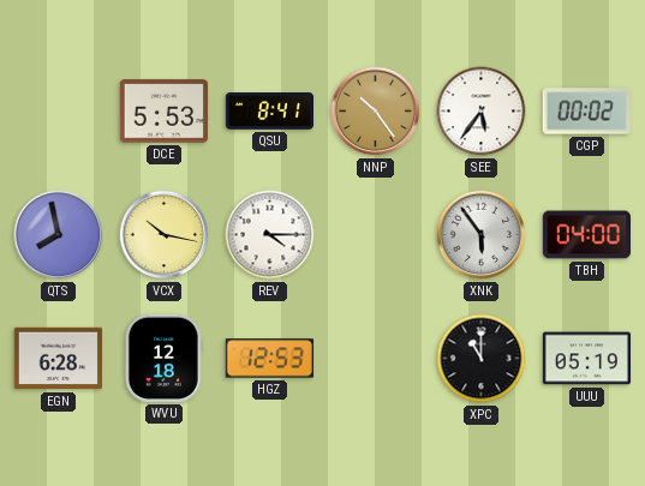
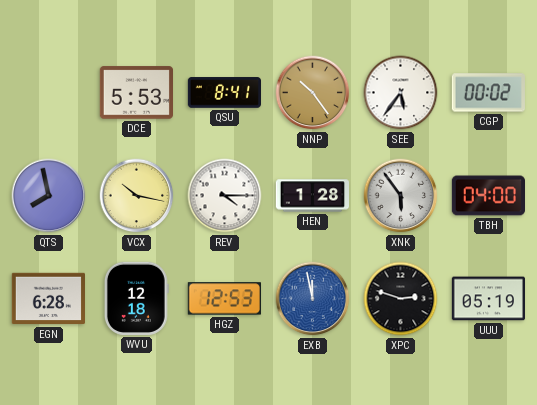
HEN: none -> 1:28
EXB: none -> 11:58
XPC: 11:00 -> 2:48
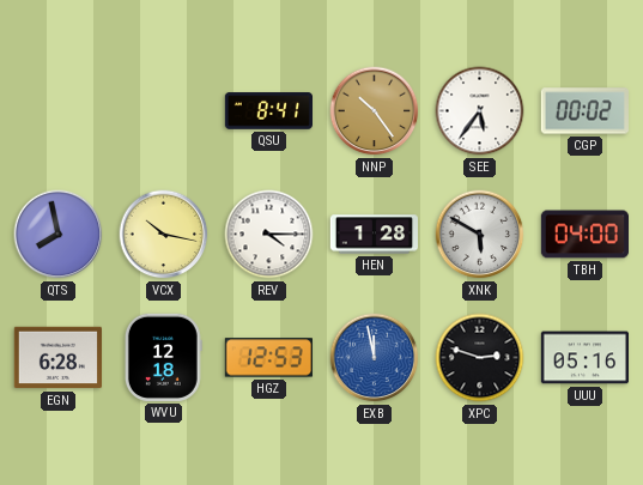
DCE: 5:53 -> none
XNK: 5:54 -> 5:50
UUU: 05:19 -> 05:16
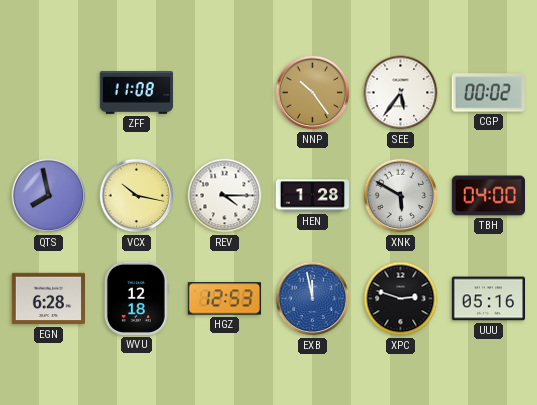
ZFF: none -> 11:08
QSU: 8:41 -> none
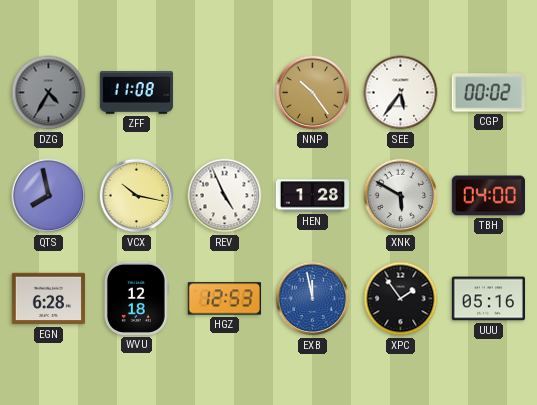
DZG: none -> 4:35
REV: 4:15 -> 4:56
XPC: 2:48 -> 1:54
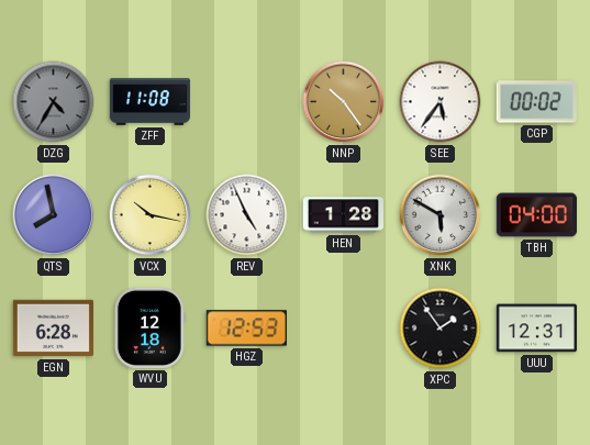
EXB: 11:58 -> none
UUU: 05:16 -> 12:31
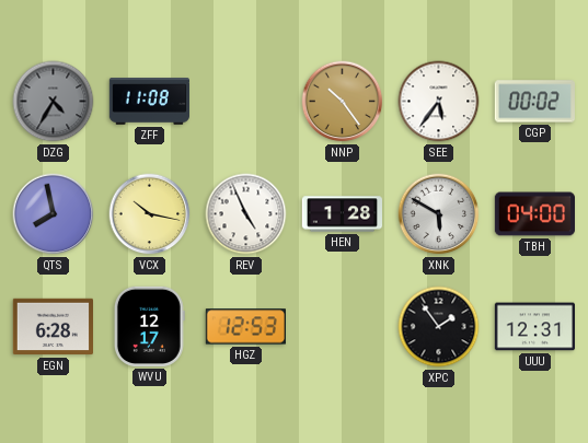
WVU: 12:18 -> 12:17
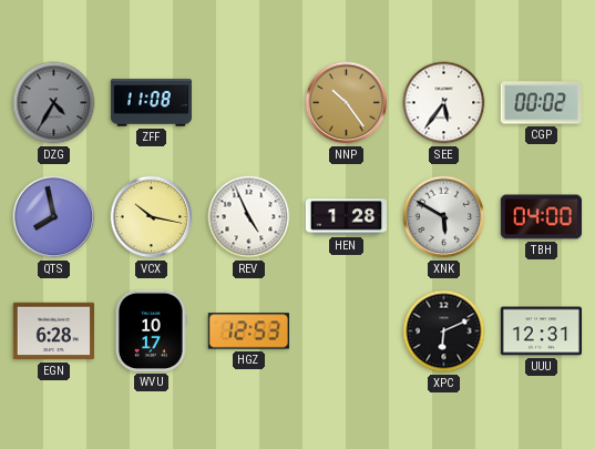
WVU: 12:17 -> 10:17
XPC: 1:54 -> 6:11
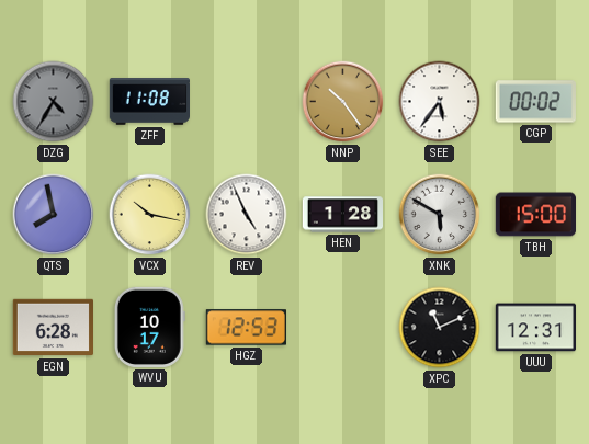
TBH: 04:00 -> 15:00
XPC: 6:11 -> 11:11
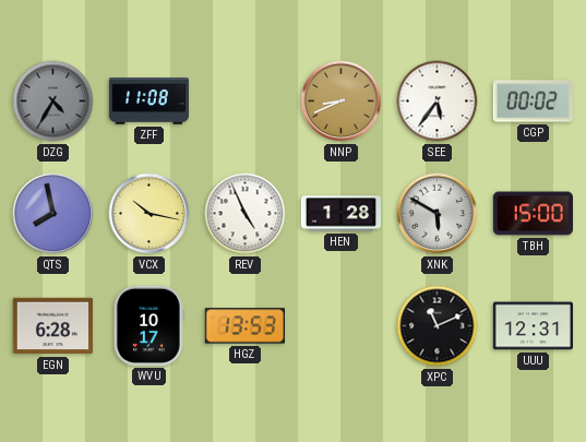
NNP: 10:24 -> 8:41
HGZ: 12:53 -> 13:53
